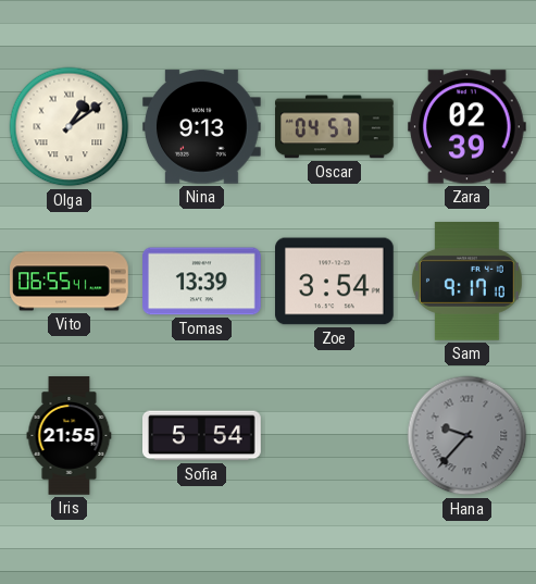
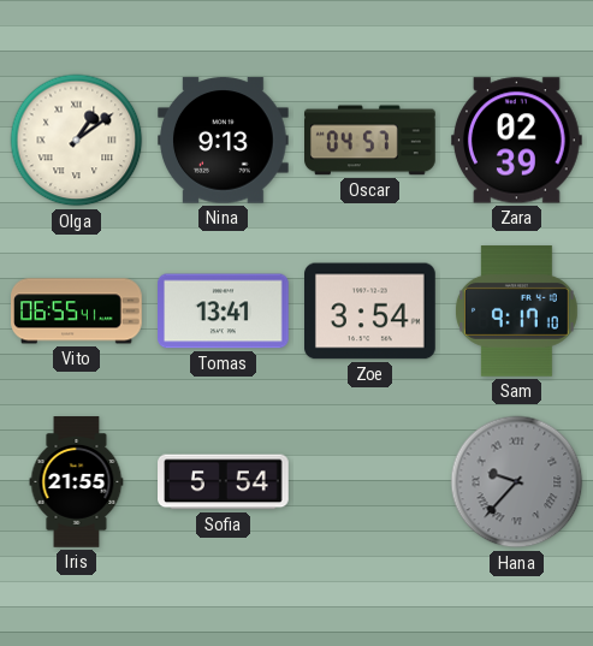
Tomas: 13:39 -> 13:41
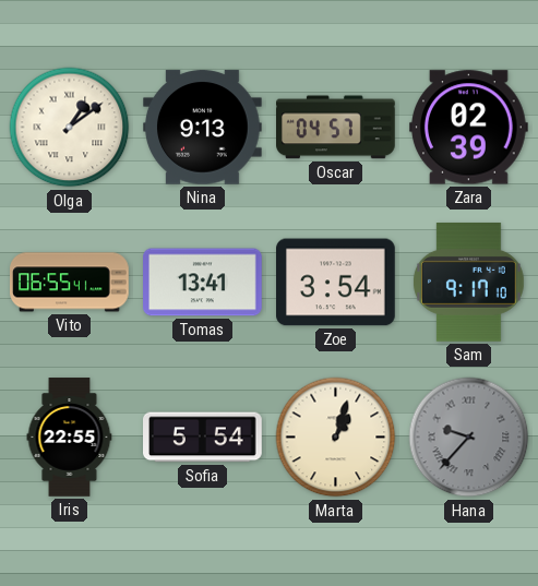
Iris: 21:55 -> 22:55
Marta: none -> 1:03
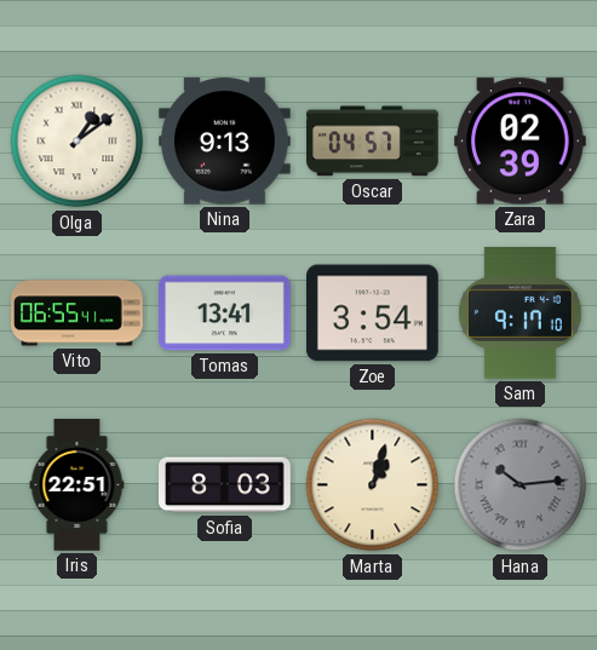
Iris: 22:55 -> 22:51
Sofia: 5:54 -> 8:03
Hana: 9:37 -> 10:14
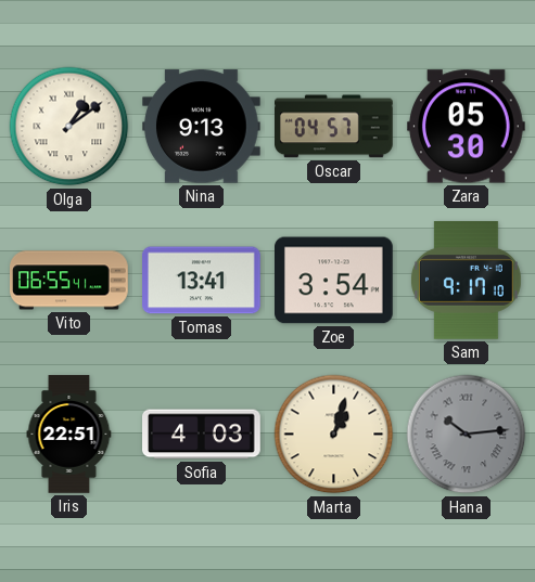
Zara: 02:39 -> 05:30
Sofia: 8:03 -> 4:03
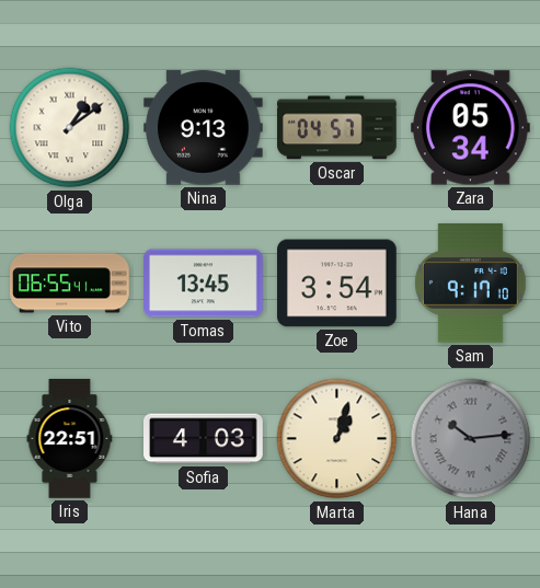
Zara: 05:30 -> 05:34
Tomas: 13:41 -> 13:45
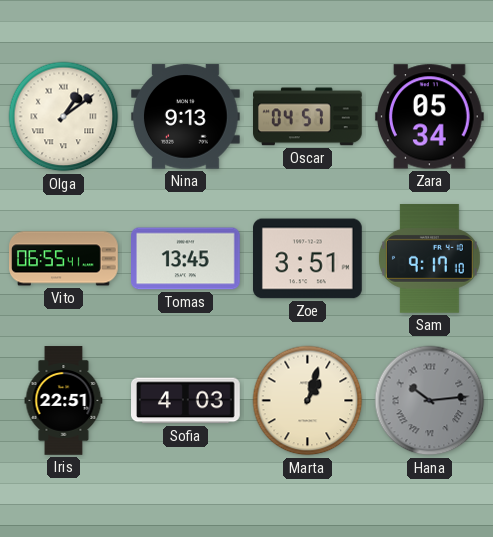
Zoe: 3:54 -> 3:51
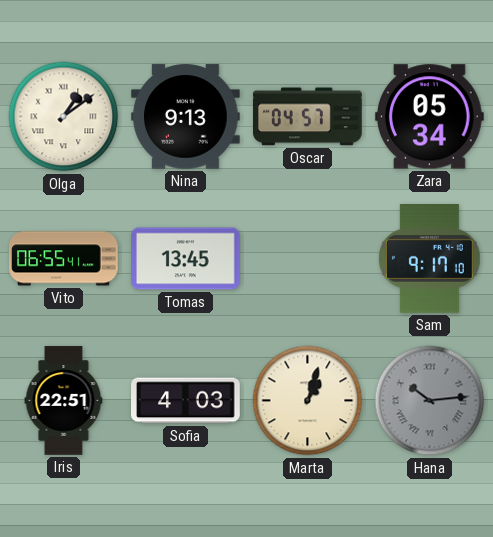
Zoe: 3:51 -> none
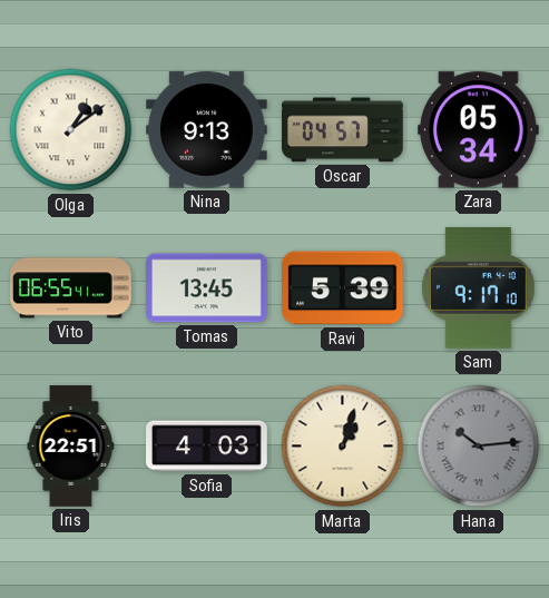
Ravi: none -> 5:39
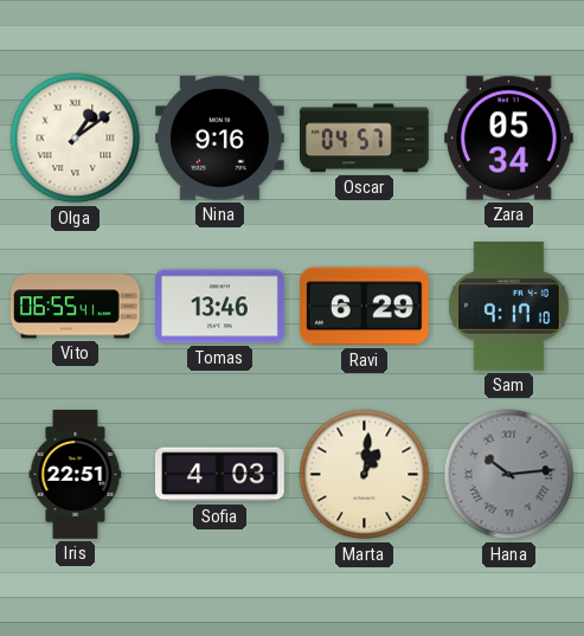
Nina: 9:13 -> 9:16
Tomas: 13:45 -> 13:46
Ravi: 5:39 -> 6:29
Marta: 1:03 -> 1:01
